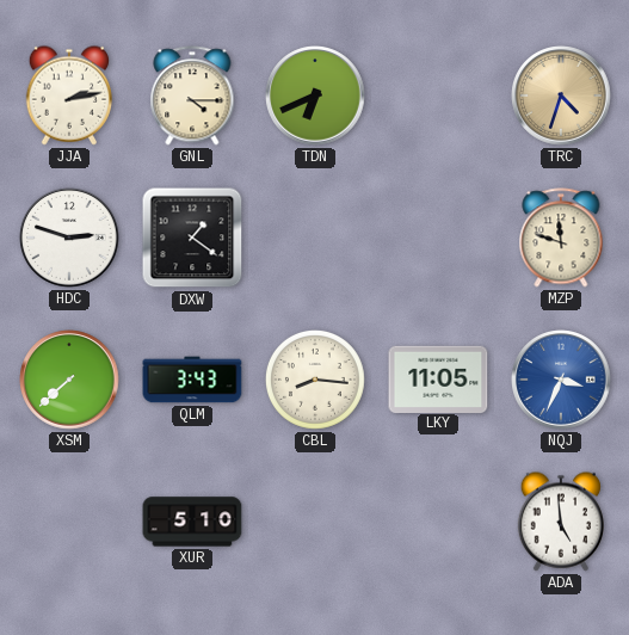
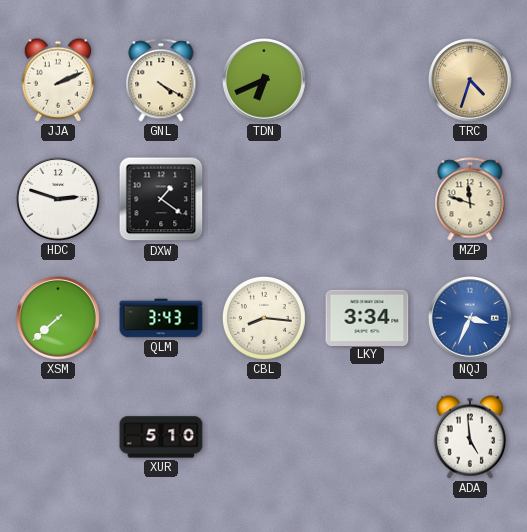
JJA: 2:13 -> 2:11
GNL: 4:15 -> 4:20
LKY: 11:05 -> 3:34
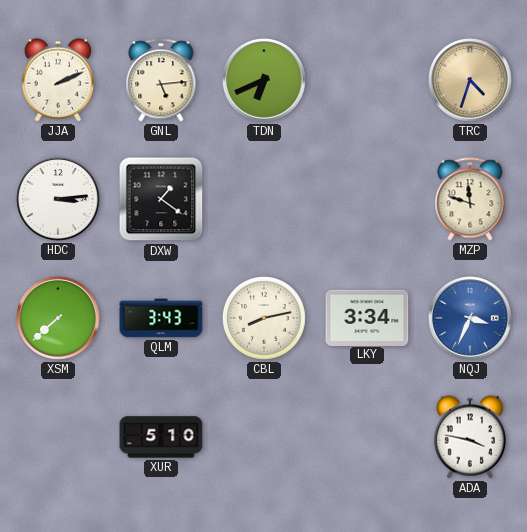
GNL: 4:20 -> 5:14
HDC: 2:48 -> 3:14
CBL: 8:16 -> 8:13
ADA: 4:59 -> 3:47
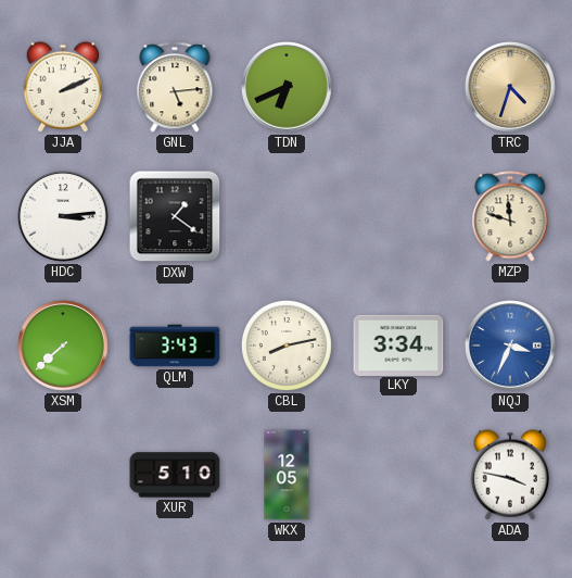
WKX: none -> 12:05
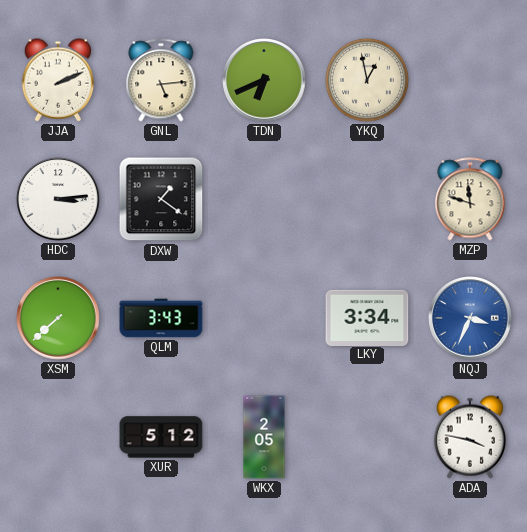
YKQ: none -> 12:58
TRC: 4:33 -> none
CBL: 8:13 -> none
XUR: 5:10 -> 5:12
WKX: 12:05 -> 2:05
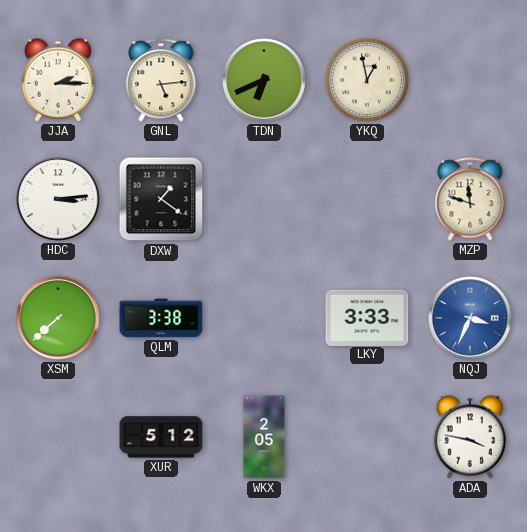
JJA: 2:11 -> 2:15
QLM: 3:43 -> 3:38
LKY: 3:34 -> 3:33
